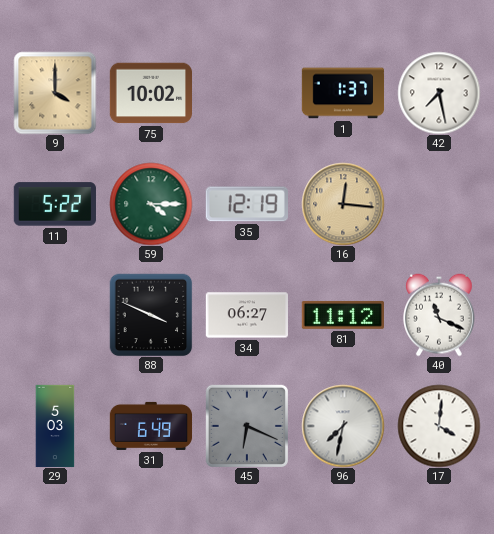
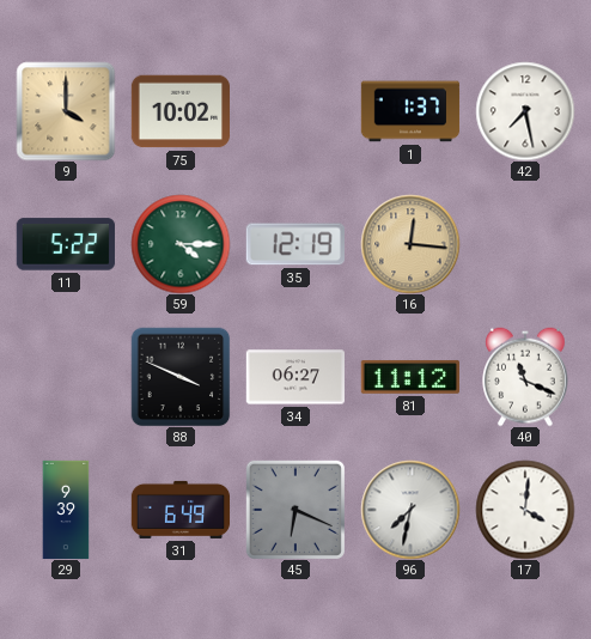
29: 5:03 -> 9:39
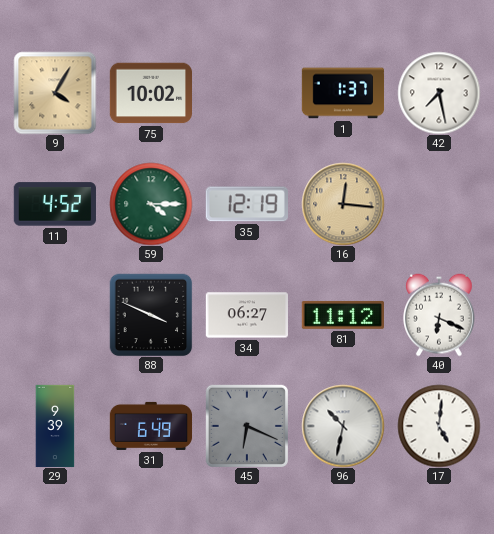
9: 4:00 -> 4:05
11: 5:22 -> 4:52
40: 11:19 -> 6:19
96: 7:32 -> 10:32
17: 4:01 -> 5:01
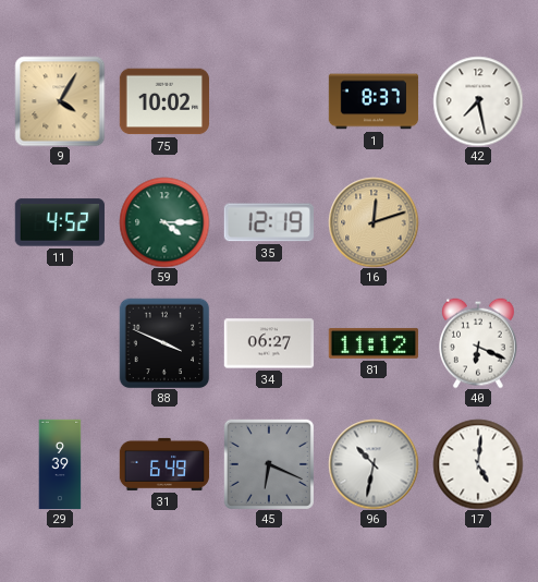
1: 1:37 -> 8:37
16: 12:16 -> 12:12
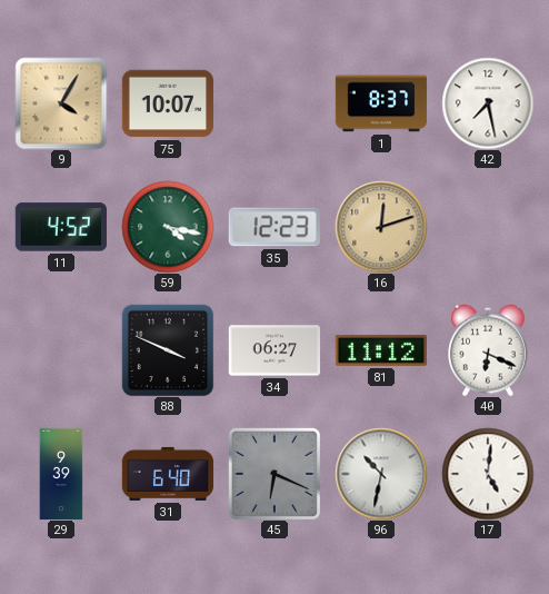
75: 10:02 -> 10:07
59: 4:15 -> 4:17
35: 12:19 -> 12:23
31: 6:49 -> 6:40
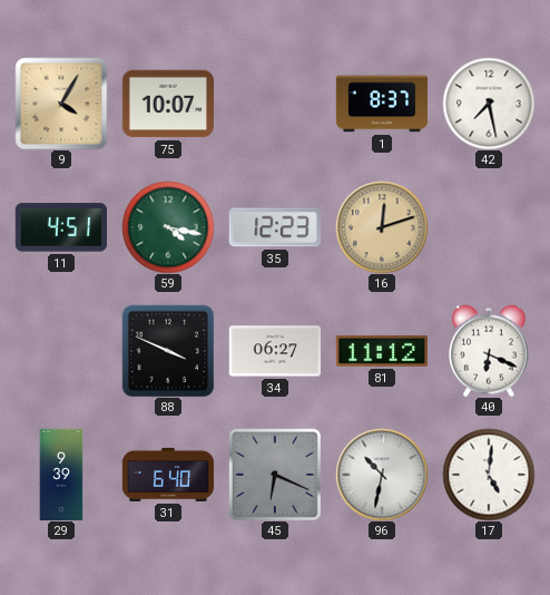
11: 4:52 -> 4:51
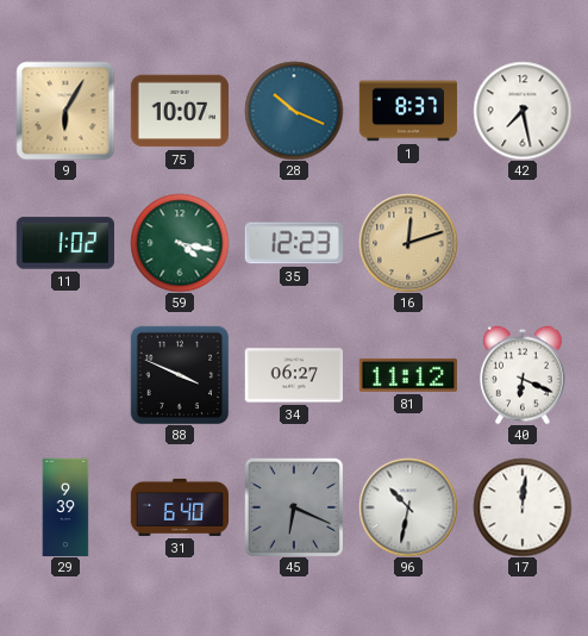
9: 4:05 -> 6:05
28: none -> 10:19
11: 4:51 -> 1:02
17: 5:01 -> 12:01
